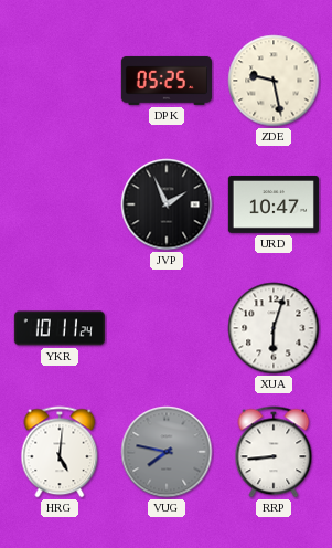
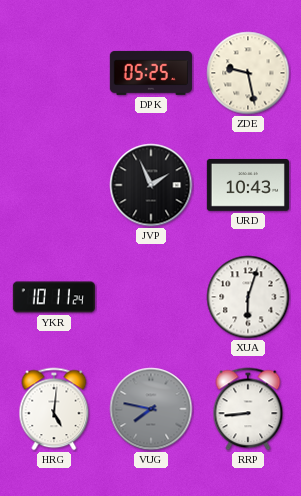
URD: 10:47 -> 10:43
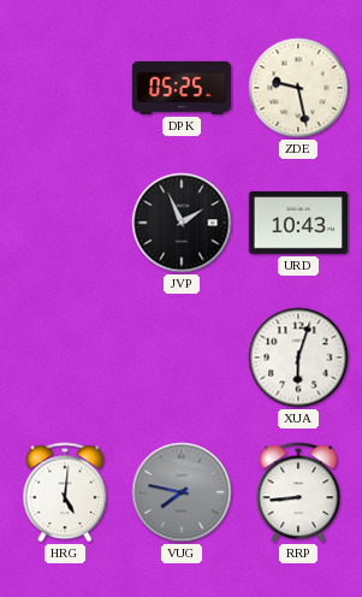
YKR: 10:11 -> none
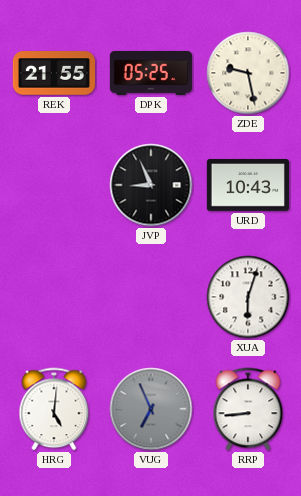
REK: none -> 21:55
JVP: 1:56 -> 8:56
VUG: 7:47 -> 6:56
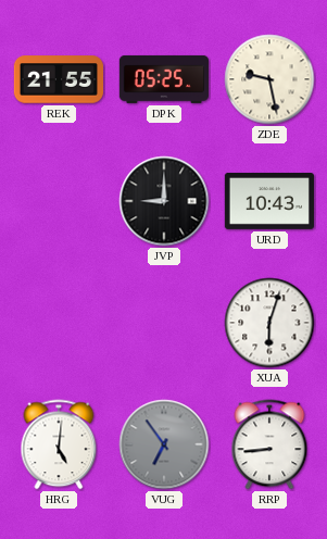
JVP: 8:56 -> 9:00
VUG: 6:56 -> 6:54
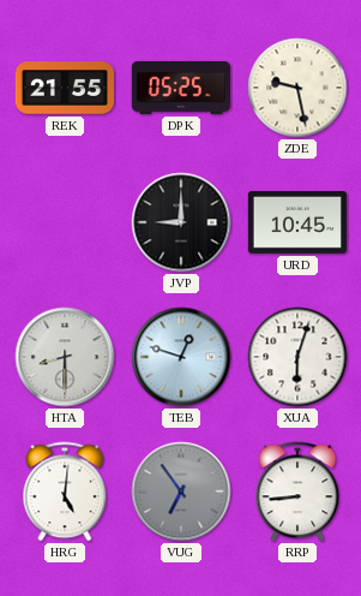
URD: 10:43 -> 10:45
HTA: none -> 8:30
TEB: none -> 12:48
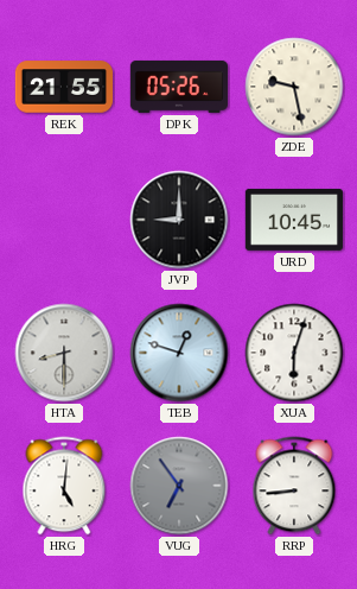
DPK: 05:25 -> 05:26
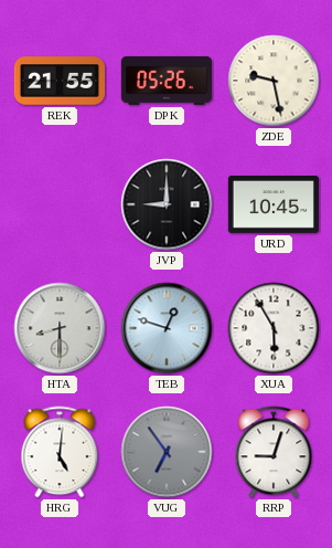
XUA: 6:03 -> 5:55
RRP: 8:44 -> 9:03
